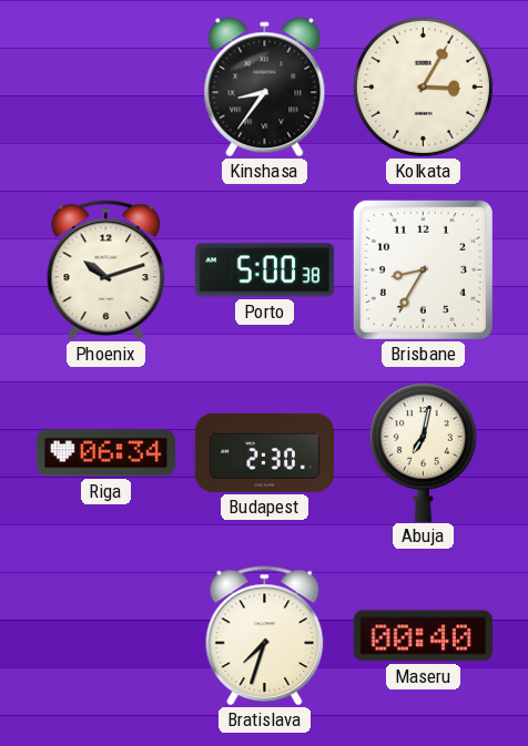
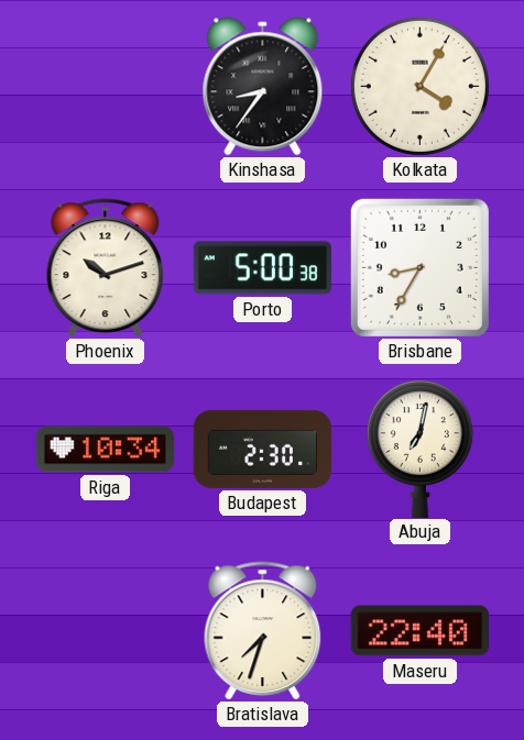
Kolkata: 3:05 -> 4:05
Riga: 06:34 -> 10:34
Maseru: 00:40 -> 22:40
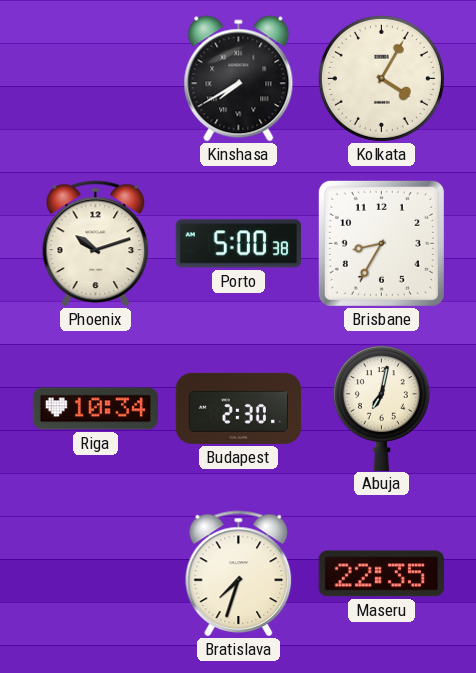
Kinshasa: 8:36 -> 7:40
Maseru: 22:40 -> 22:35
